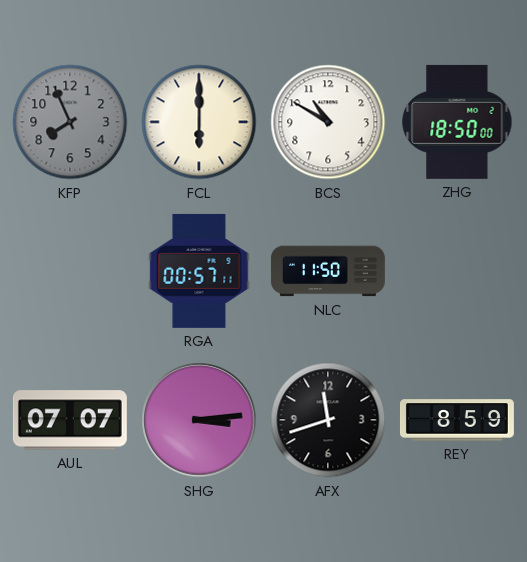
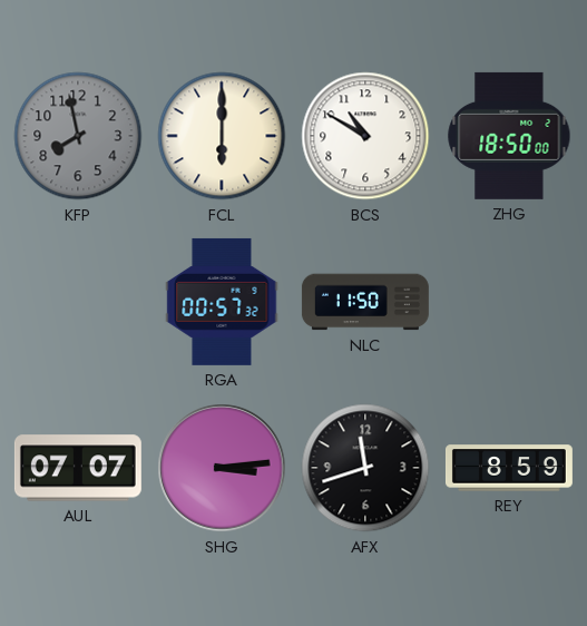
KFP: 7:56 -> 7:58
RGA: 00:57:11 -> 00:57:32
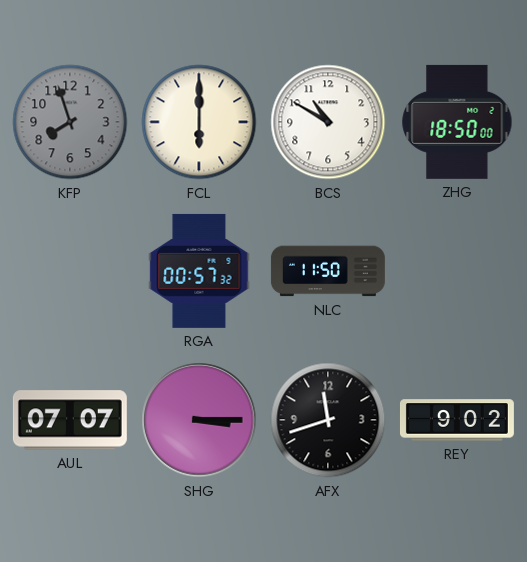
KFP: 7:58 -> 7:57
SHG: 3:14 -> 3:15
REY: 8:59 -> 9:02
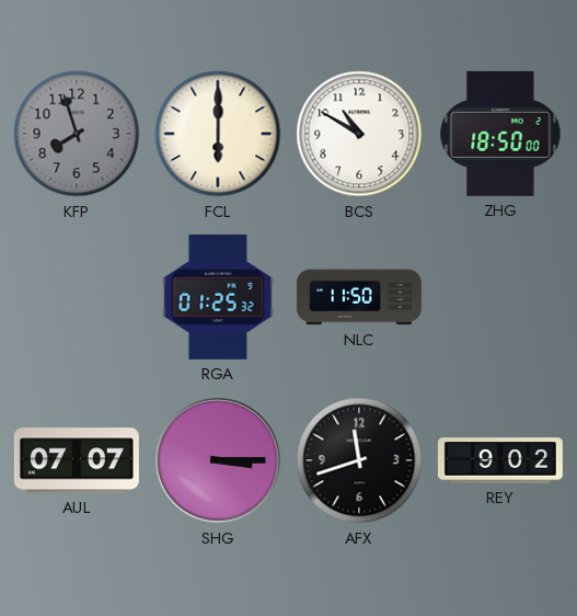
RGA: 00:57 -> 01:25
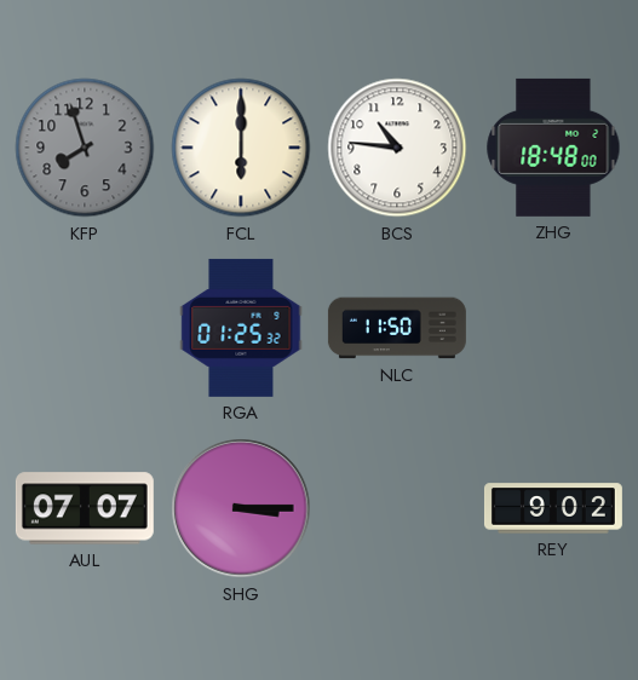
BCS: 10:50 -> 10:46
ZHG: 18:50 -> 18:48
AFX: 11:42 -> none
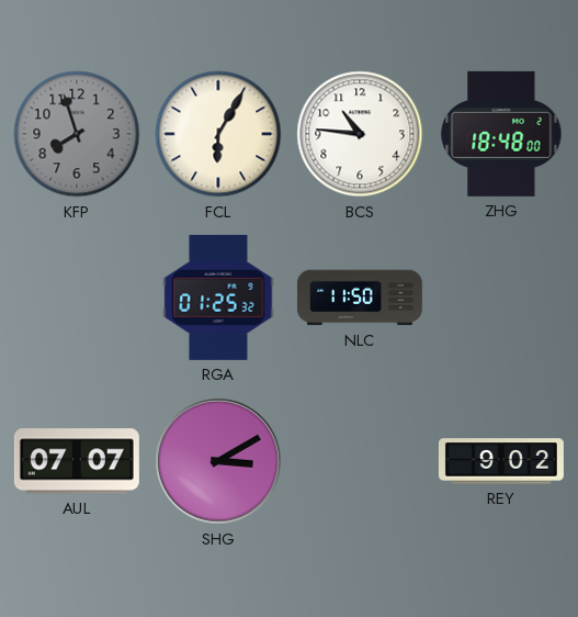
FCL: 6:00 -> 6:05
SHG: 3:15 -> 3:10
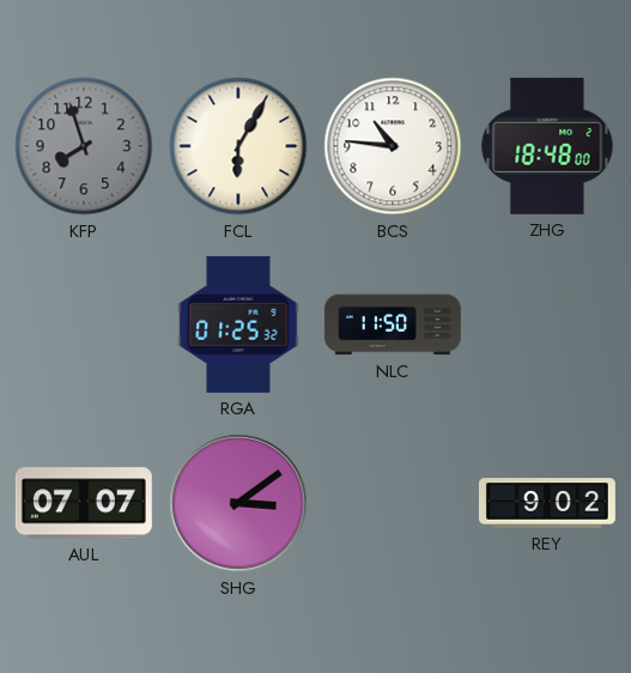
SHG: 3:10 -> 3:09
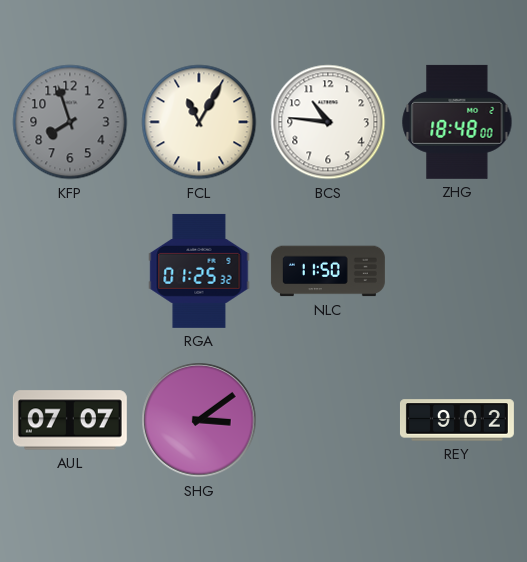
FCL: 6:05 -> 11:05
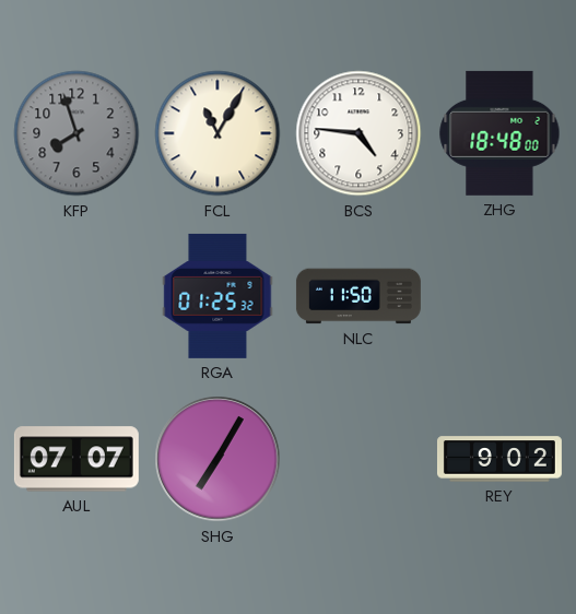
BCS: 10:46 -> 4:46
SHG: 3:09 -> 7:05
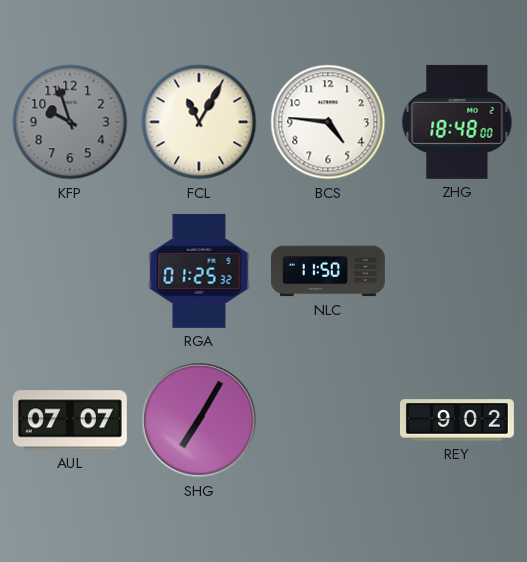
KFP: 7:57 -> 9:57
